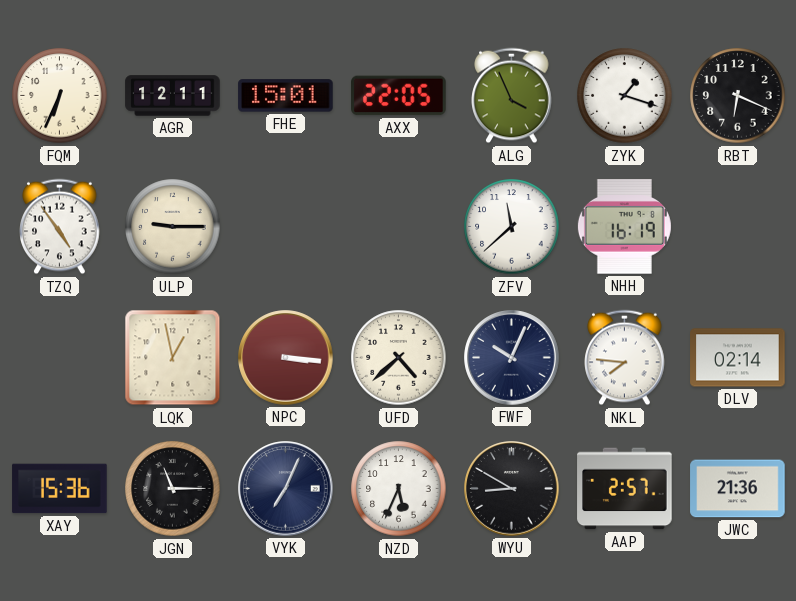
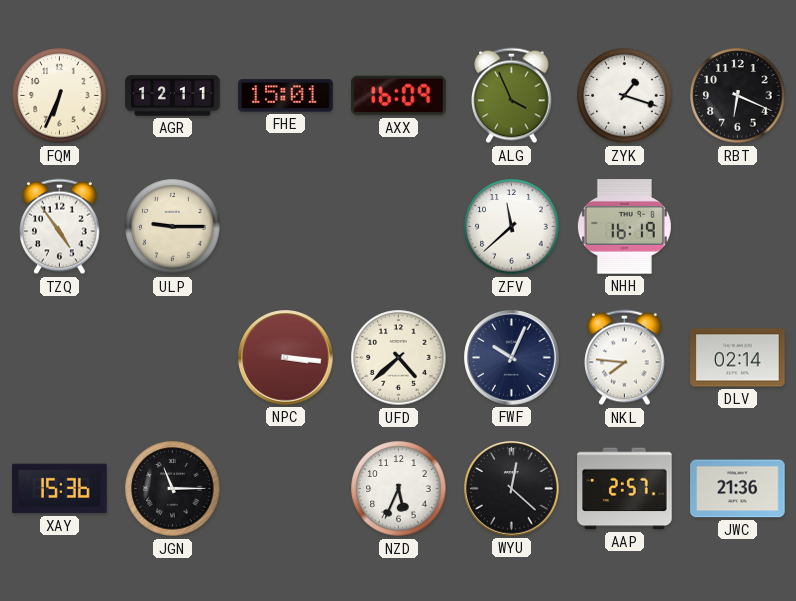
AXX: 22:05 -> 16:09
LQK: 12:58 -> none
VYK: 7:04 -> none
WYU: 8:50 -> 12:22
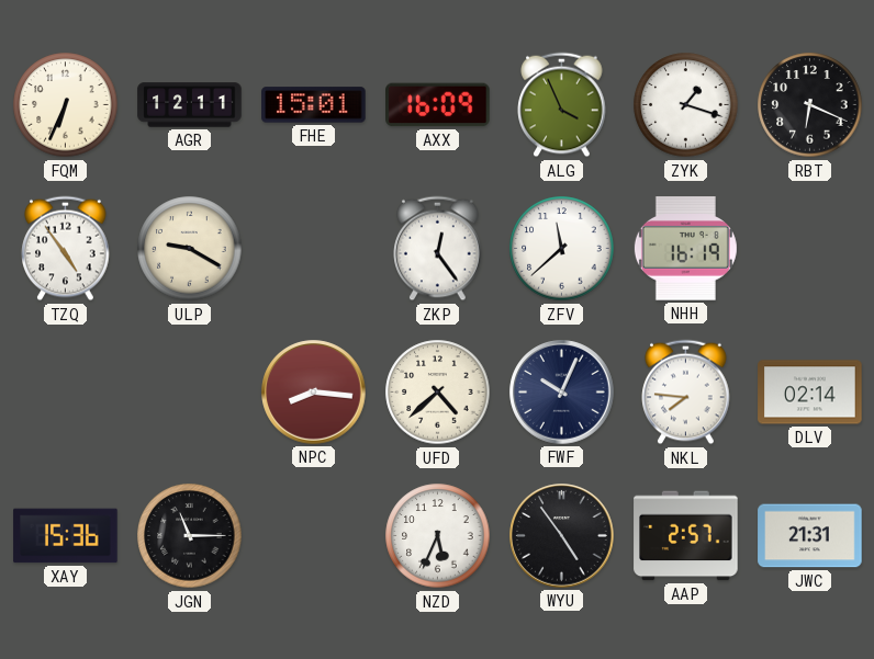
ULP: 9:15 -> 9:20
ZKP: none -> 12:24
NPC: 3:16 -> 8:16
WYU: 12:22 -> 4:54
JWC: 21:36 -> 21:31
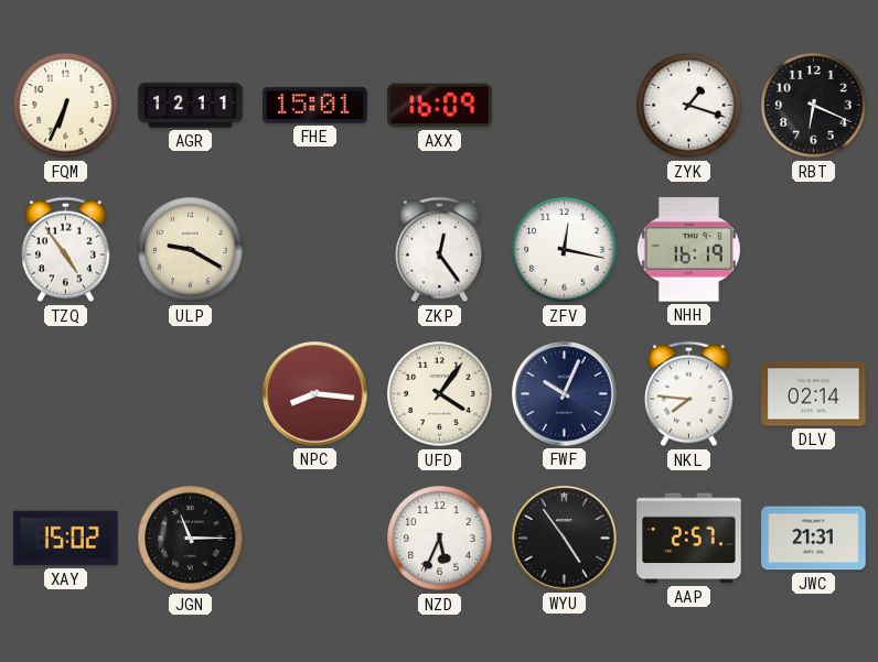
ALG: 3:56 -> none
ZFV: 11:38 -> 12:17
UFD: 4:38 -> 4:06
XAY: 15:36 -> 15:02
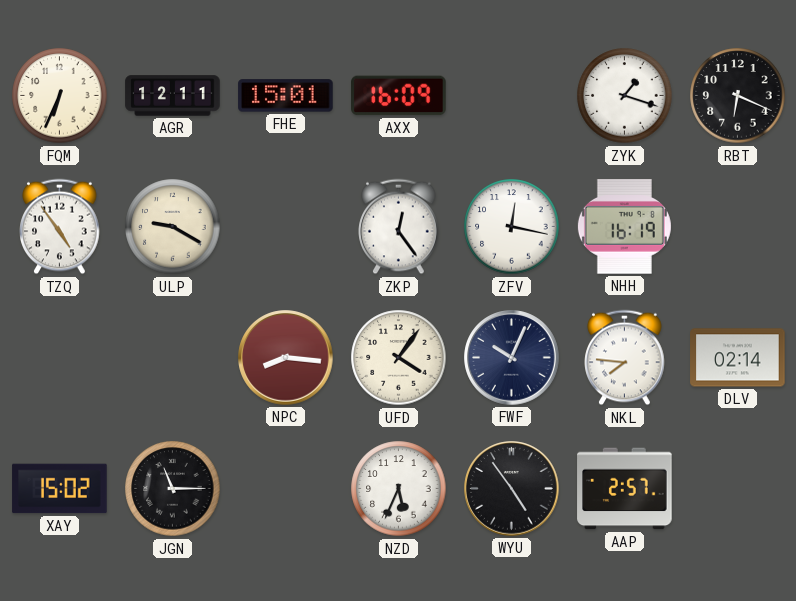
JWC: 21:31 -> none
